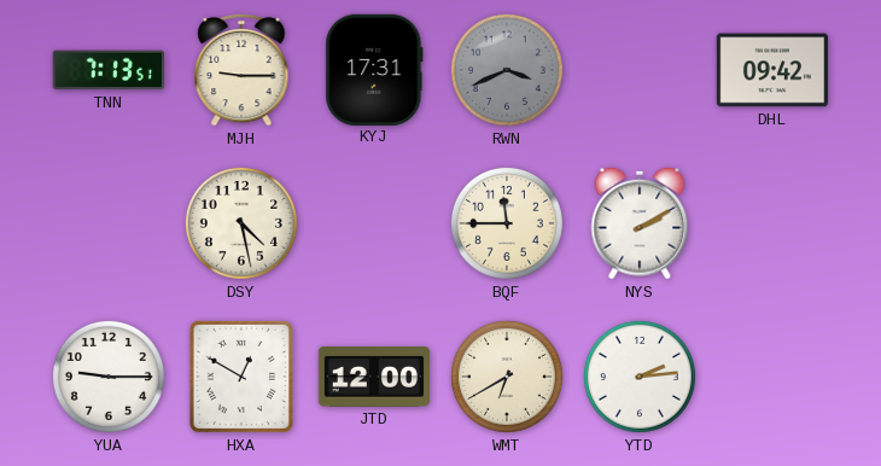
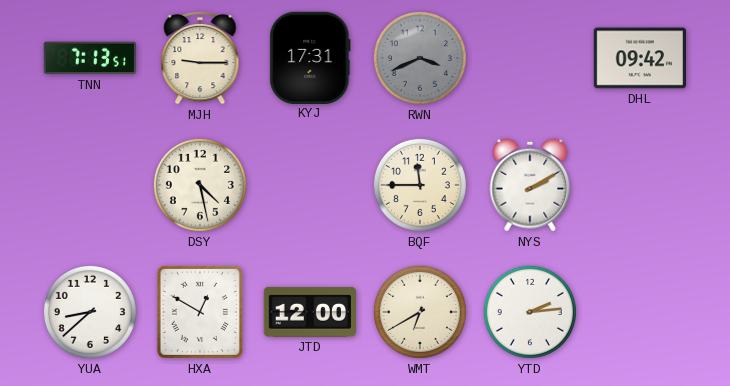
YUA: 9:15 -> 8:38
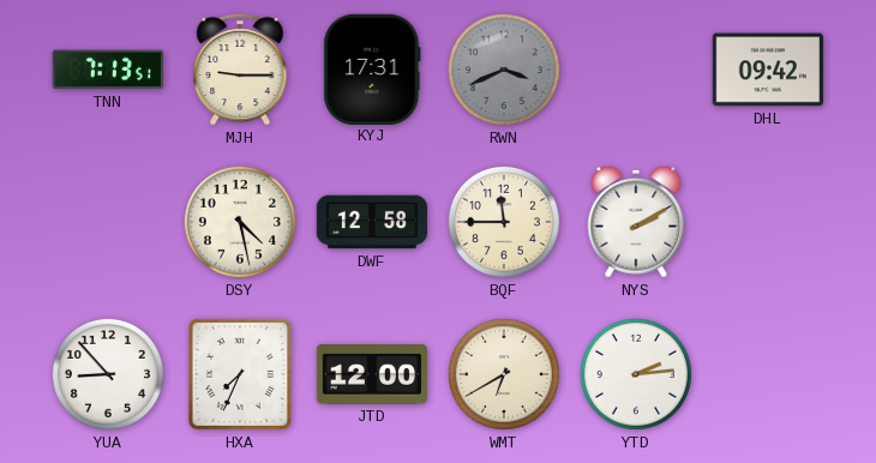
DWF: none -> 12:58
YUA: 8:38 -> 8:53
HXA: 12:50 -> 7:34
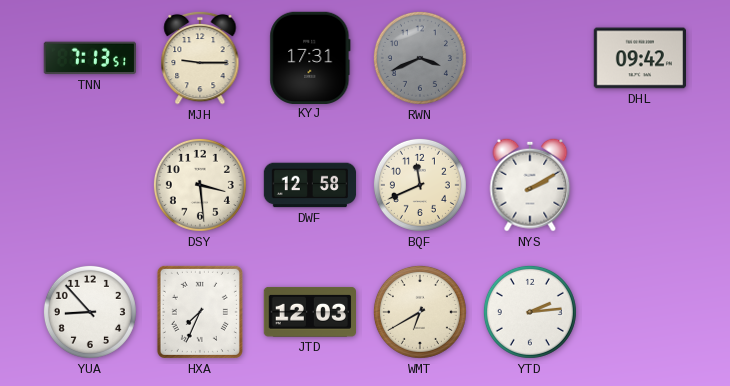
DSY: 4:28 -> 3:29
BQF: 11:45 -> 11:41
JTD: 12:00 -> 12:03
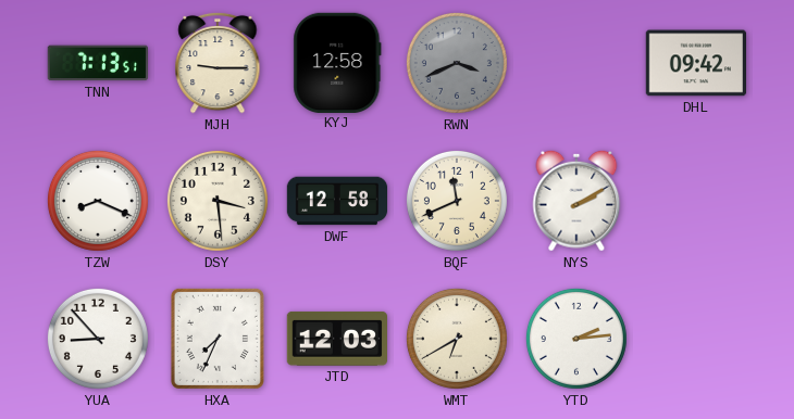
KYJ: 17:31 -> 12:58
TZW: none -> 8:19
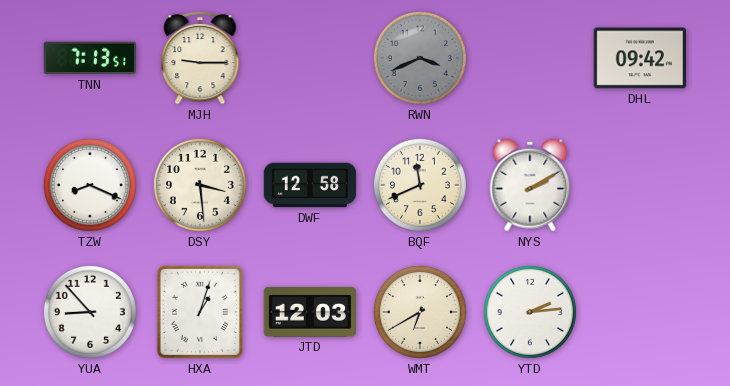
KYJ: 12:58 -> none
HXA: 7:34 -> 1:03
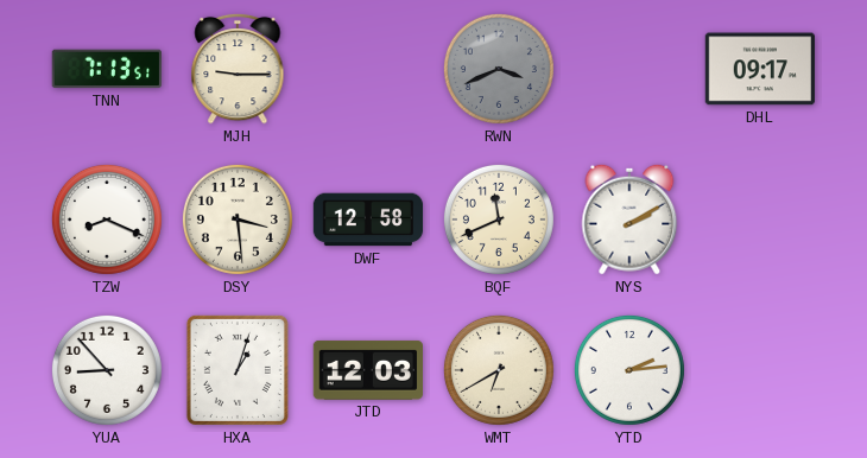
DHL: 09:42 -> 09:17
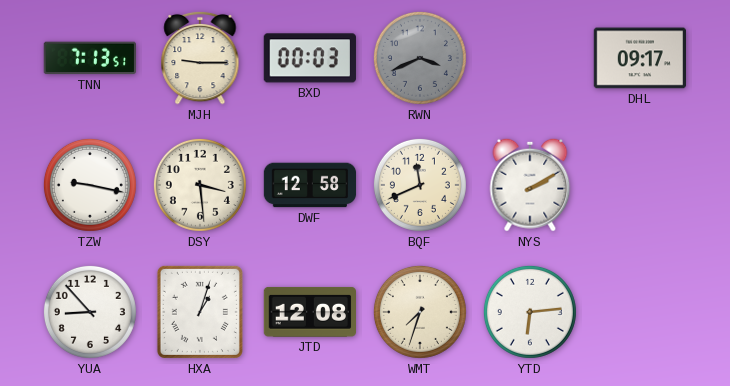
BXD: none -> 00:03
TZW: 8:19 -> 9:17
JTD: 12:03 -> 12:08
WMT: 6:40 -> 7:33
YTD: 2:14 -> 6:14
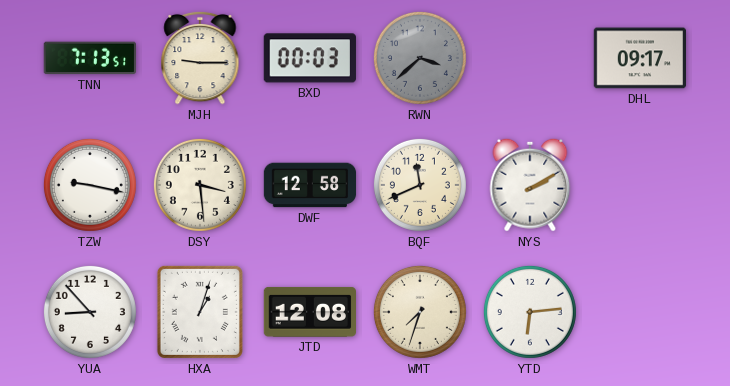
RWN: 3:41 -> 3:38
